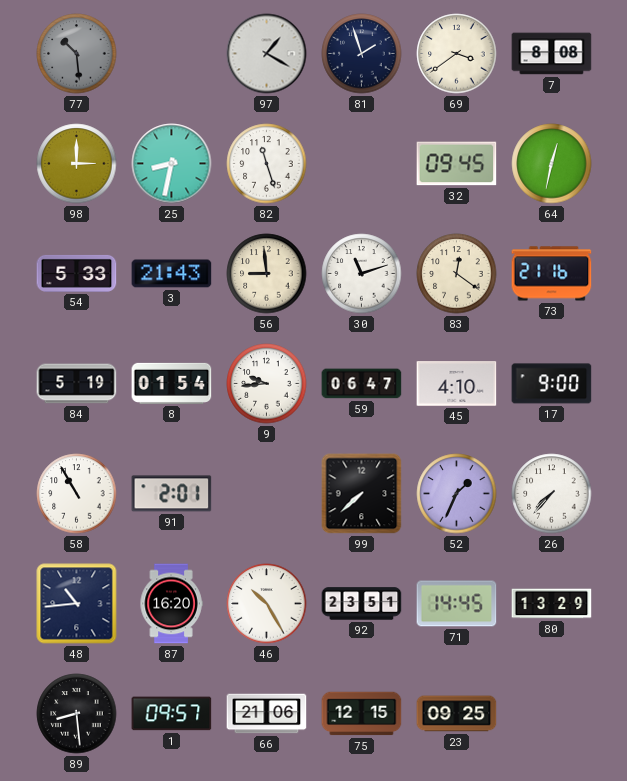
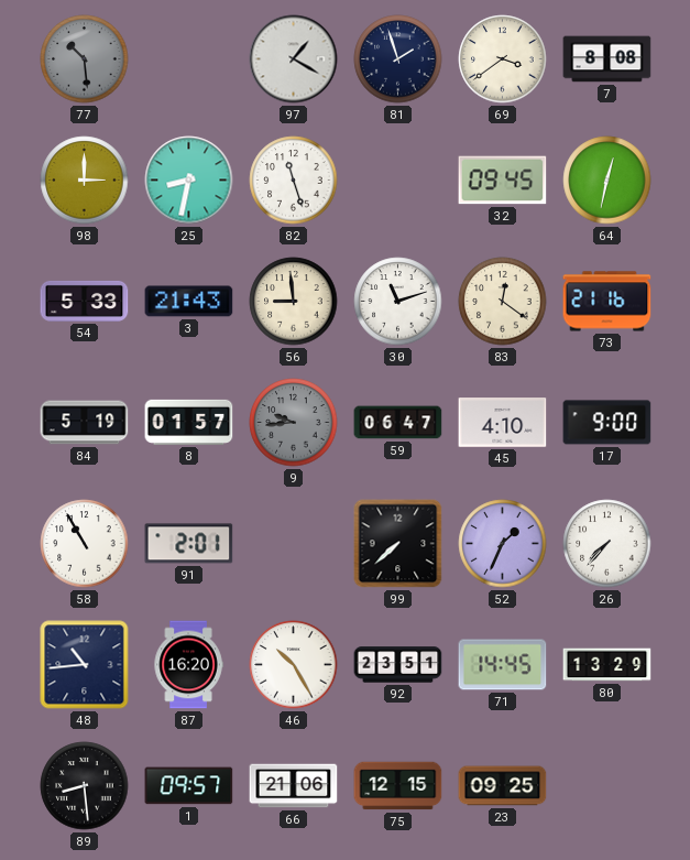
8: 01:54 -> 01:57
9 dial: white -> grey
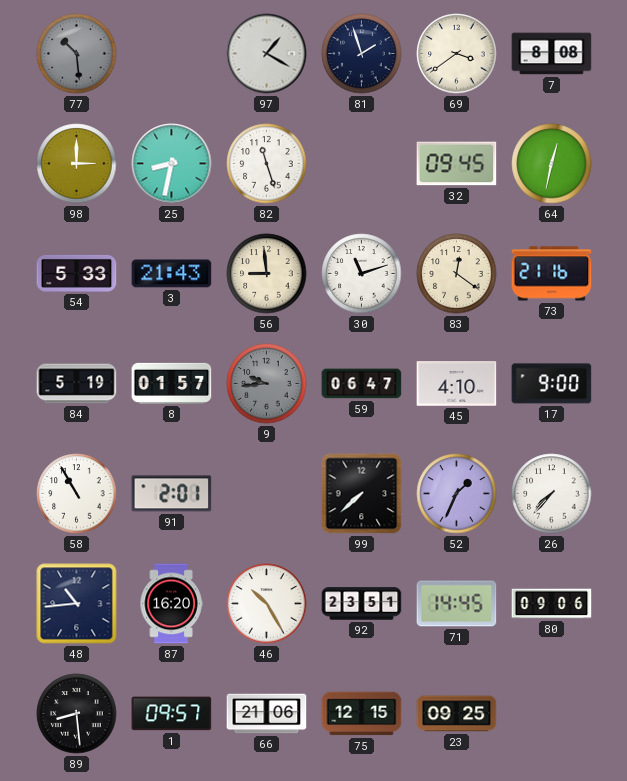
80: 13:29 -> 09:06
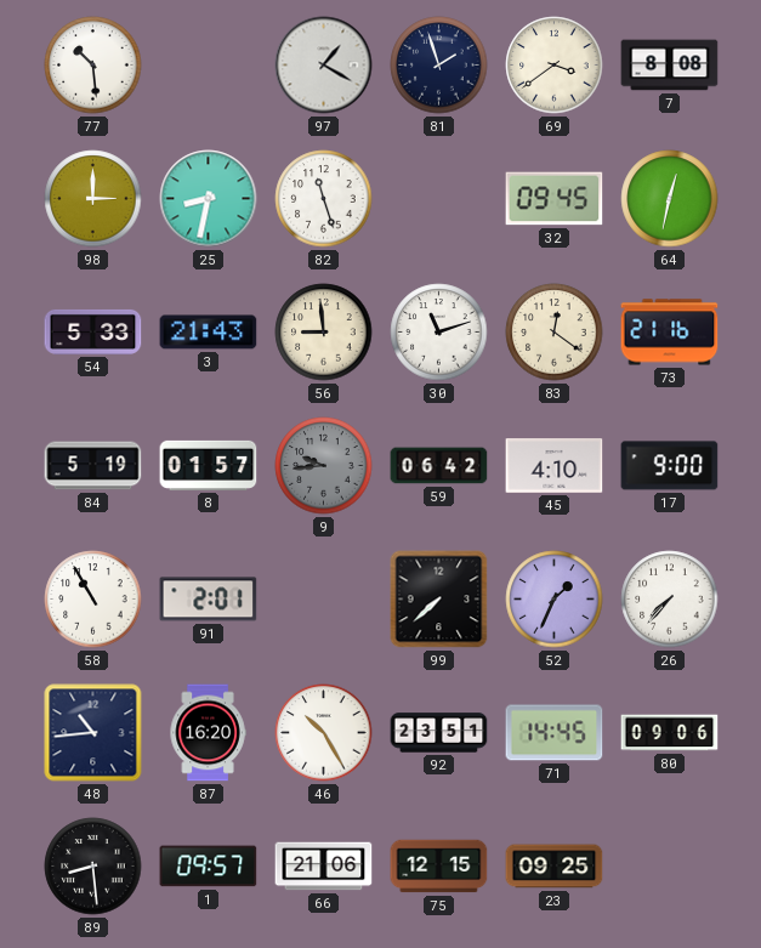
77 dial: grey -> white
59: 06:47 -> 06:42
